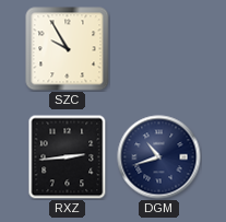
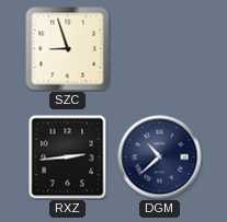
SZC: 9:55 -> 8:57
DGM: 10:42 -> 10:38
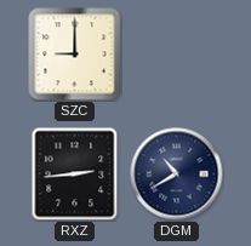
SZC: 8:57 -> 9:00
DGM: 10:38 -> 10:40
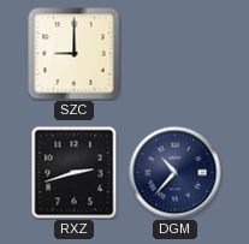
RXZ: 2:44 -> 2:42
DGM: 10:40 -> 10:37
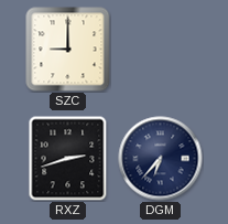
DGM: 10:37 -> 6:37
